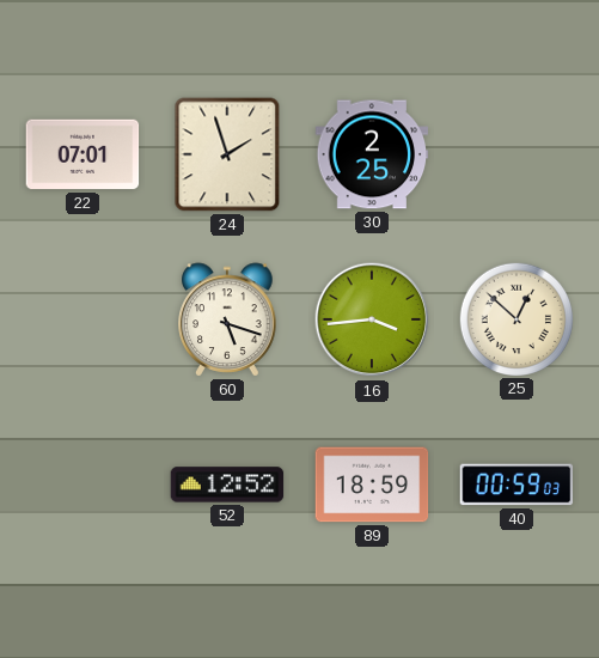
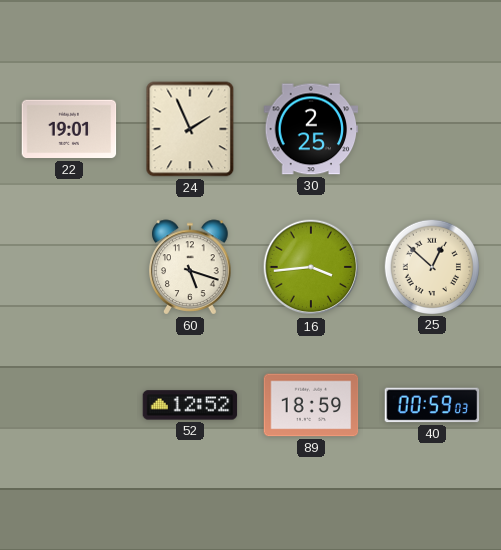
22: 07:01 -> 19:01
24: 1:57 -> 1:56
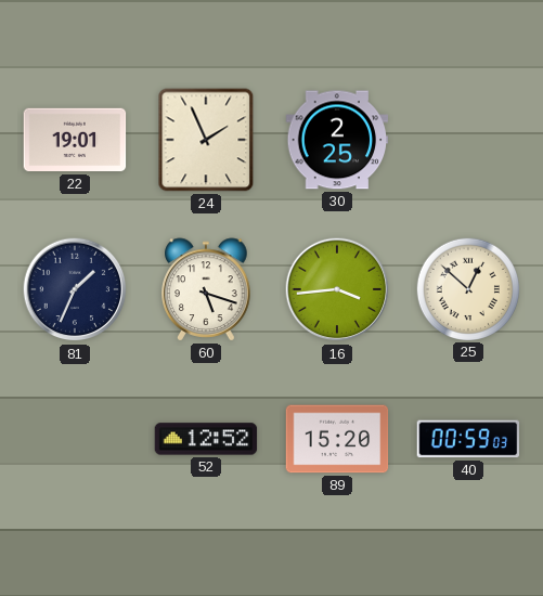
81: none -> 1:34
89: 18:59 -> 15:20
